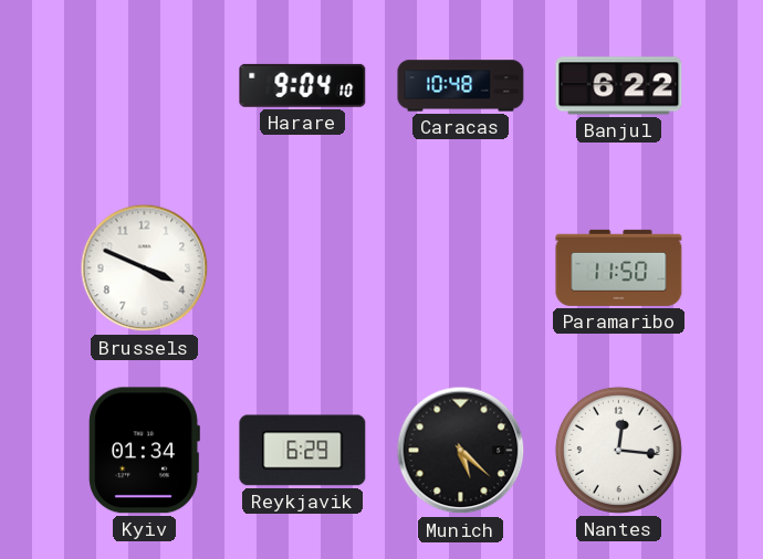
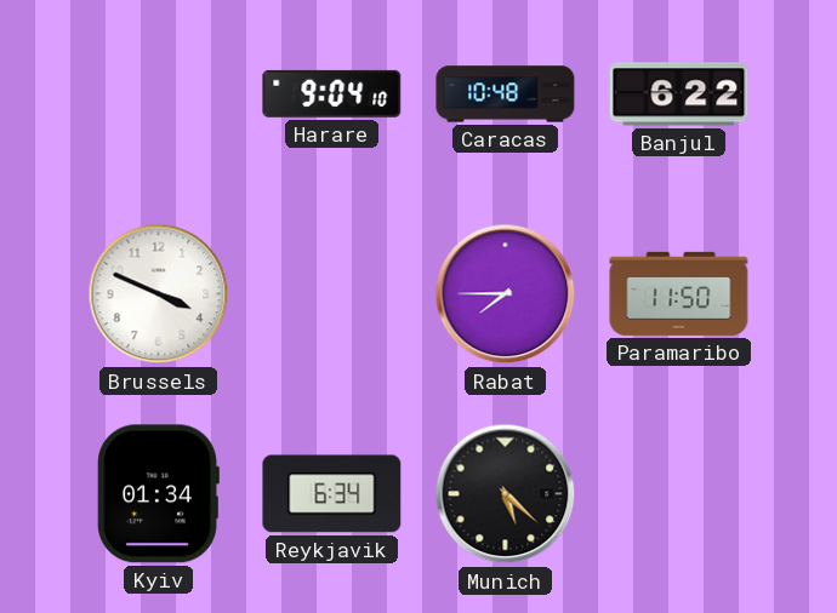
Rabat: none -> 7:45
Reykjavik: 6:29 -> 6:34
Nantes: 12:16 -> none
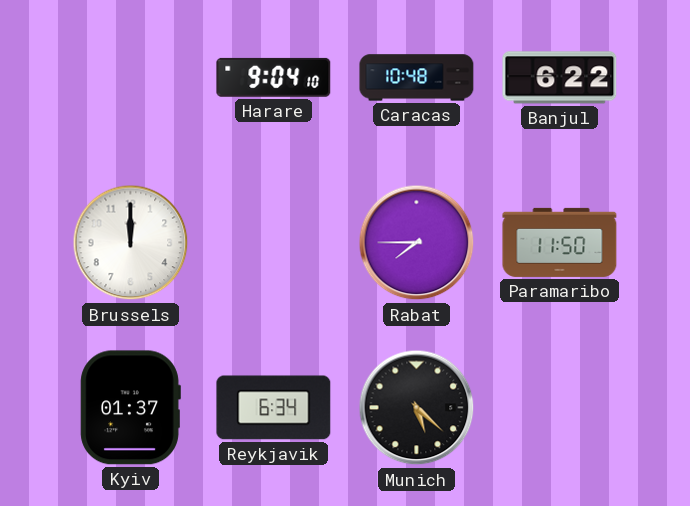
Brussels: 3:49 -> 12:00
Kyiv: 01:34 -> 01:37
